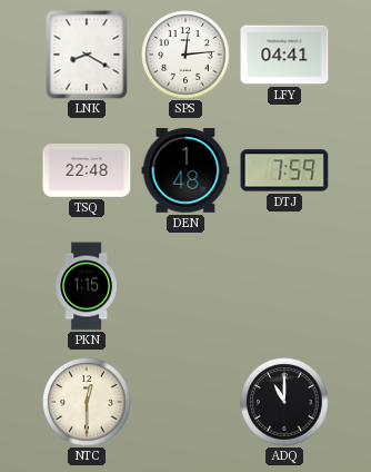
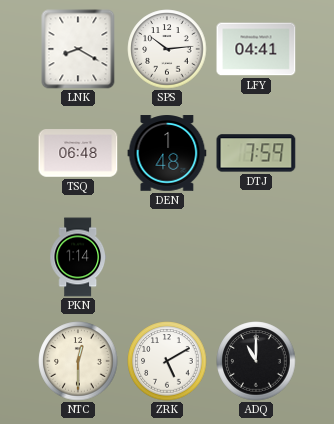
SPS: 12:14 -> 10:14
TSQ: 22:48 -> 06:48
PKN: 1:15 -> 1:14
ZRK: none -> 5:10
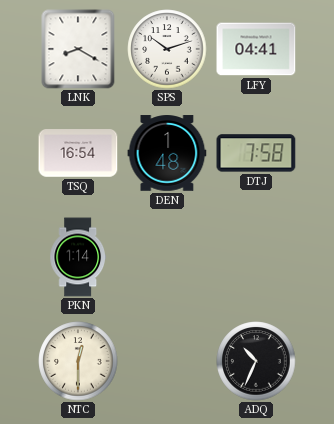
SPS: 10:14 -> 10:12
TSQ: 06:48 -> 16:54
DTJ: 7:59 -> 7:58
ZRK: 5:10 -> none
ADQ: 11:00 -> 10:34
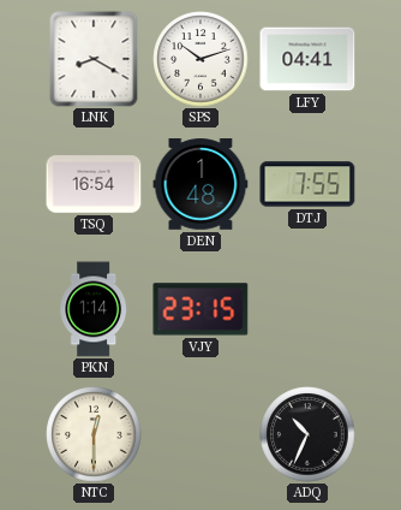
DTJ: 7:58 -> 7:55
VJY: none -> 23:15
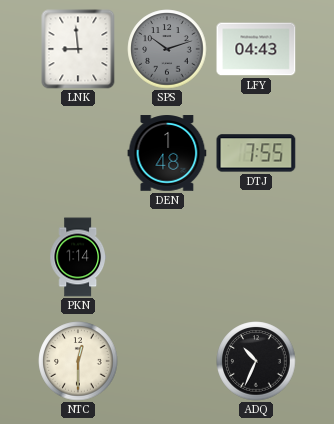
LNK: 8:20 -> 8:59
SPS dial: white -> grey
LFY: 04:41 -> 04:43
TSQ: 16:54 -> none
VJY: 23:15 -> none
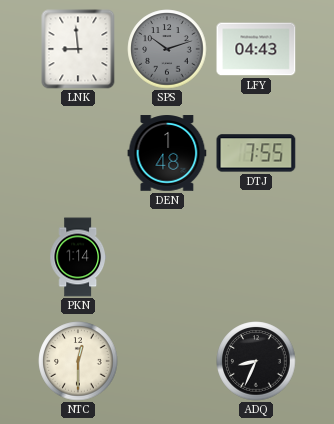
ADQ: 10:34 -> 8:34
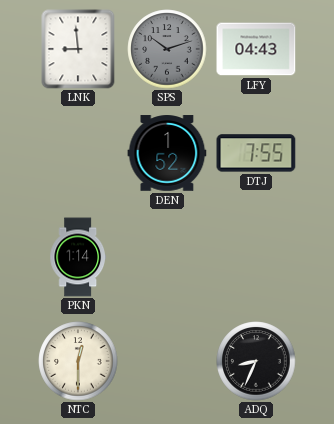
DEN: 1:48 -> 1:52
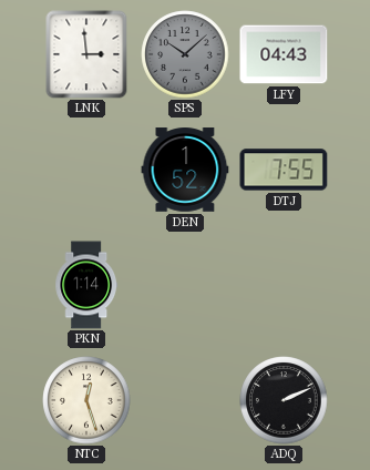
LNK: 8:59 -> 2:59
SPS: 10:12 -> 10:08
NTC: 12:30 -> 12:27
ADQ: 8:34 -> 2:11
